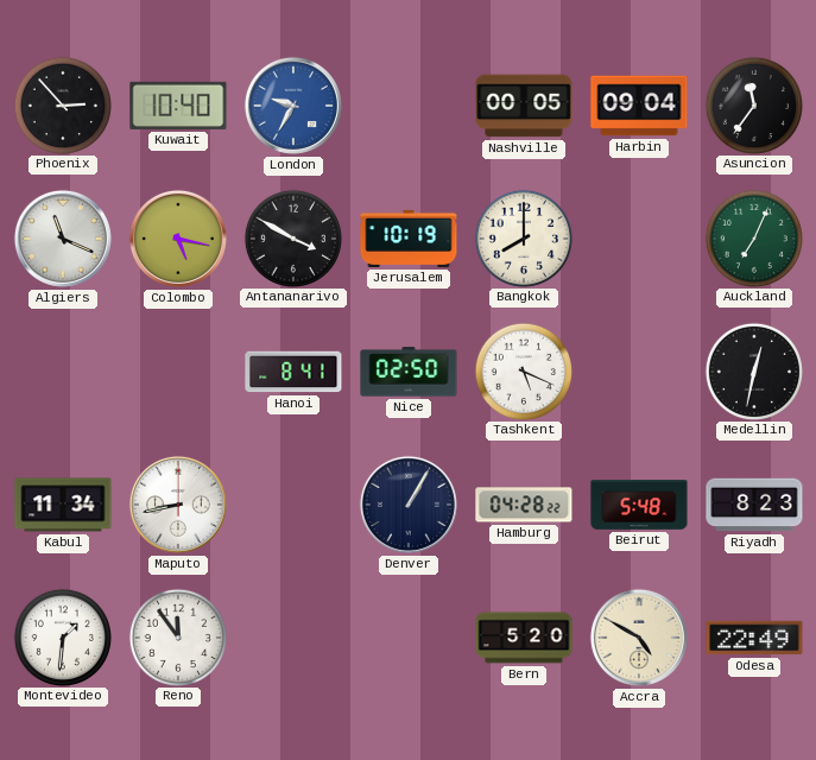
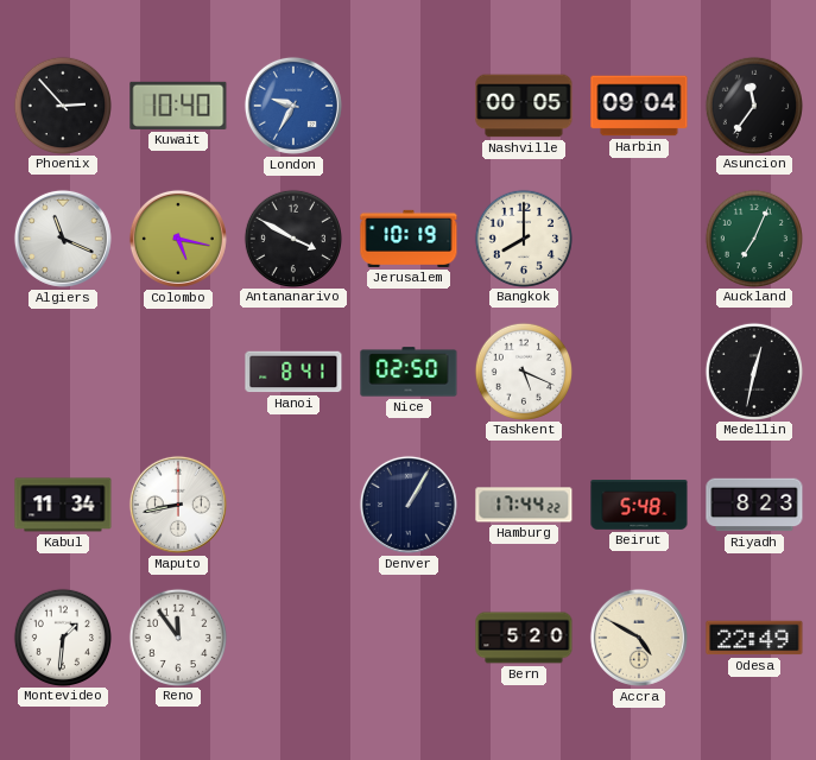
Hamburg: 04:28 -> 17:44
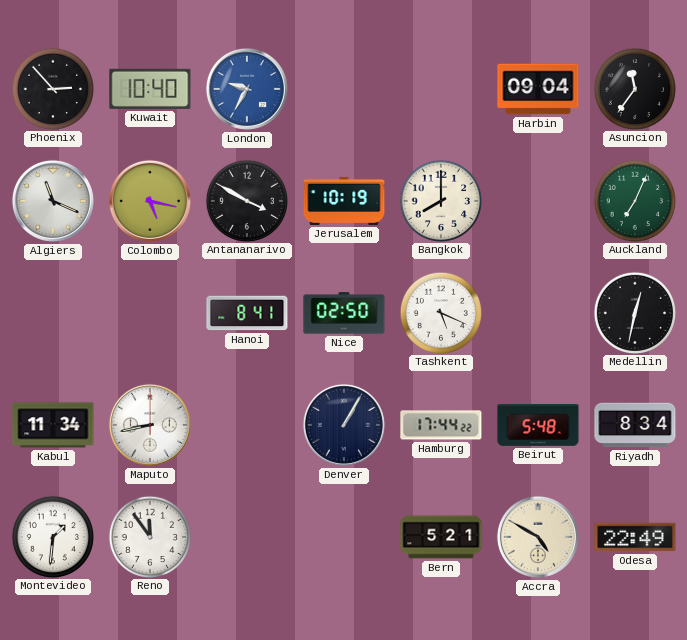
Nashville: 00:05 -> none
Riyadh: 8:23 -> 8:34
Bern: 5:20 -> 5:21
